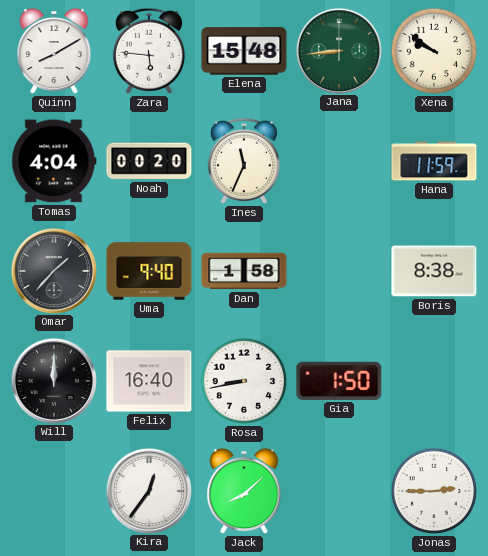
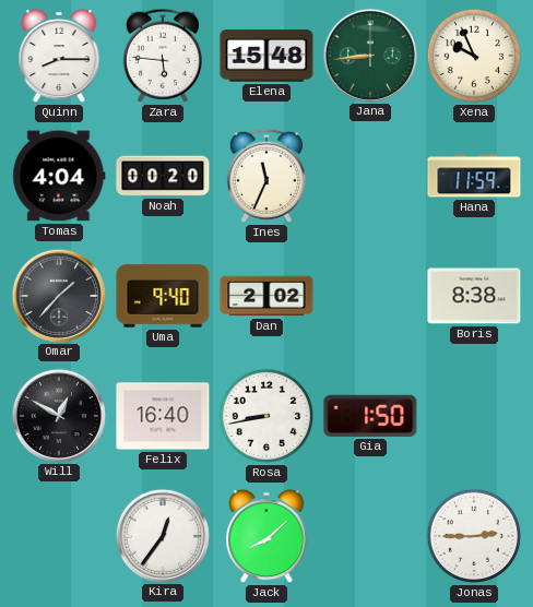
Quinn: 8:10 -> 8:15
Xena: 9:51 -> 9:56
Dan: 1:58 -> 2:02
Will: 12:00 -> 12:50
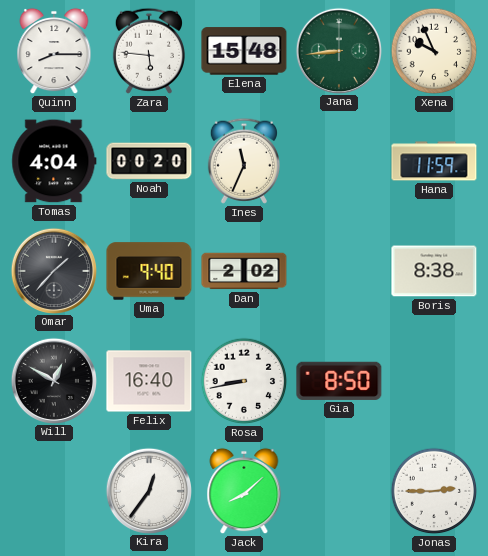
Gia: 1:50 -> 8:50
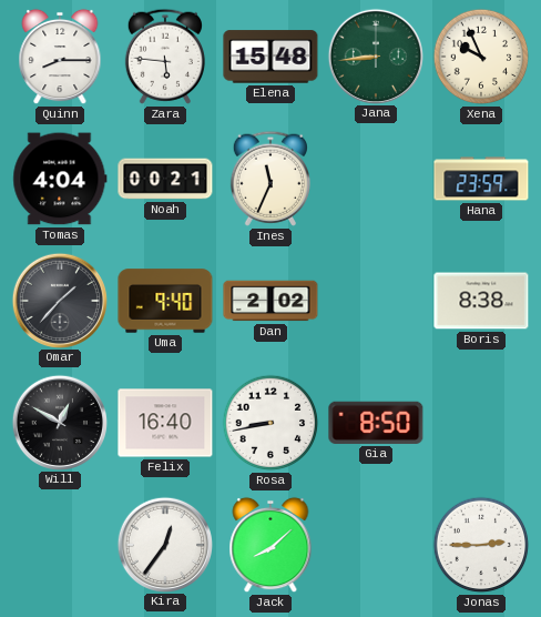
Noah: 00:20 -> 00:21
Hana: 11:59 -> 23:59
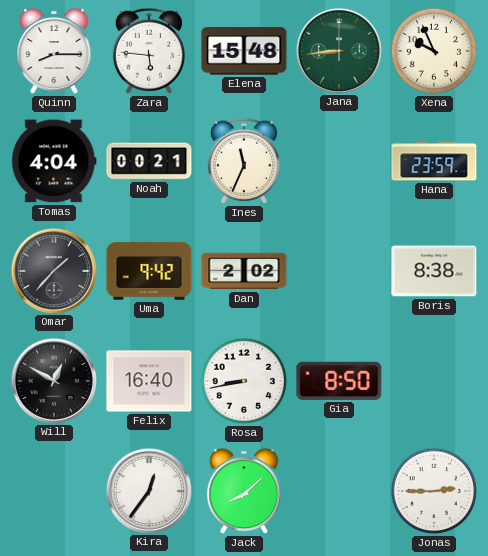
Uma: 9:40 -> 9:42
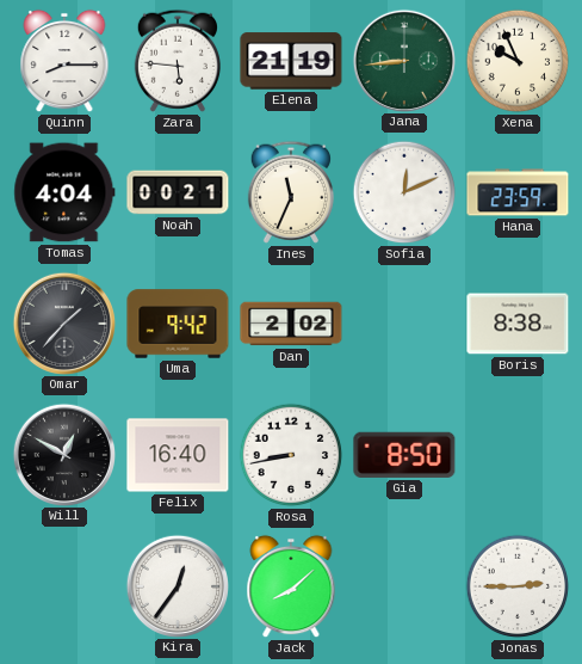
Elena: 15:48 -> 21:19
Sofia: none -> 12:11
